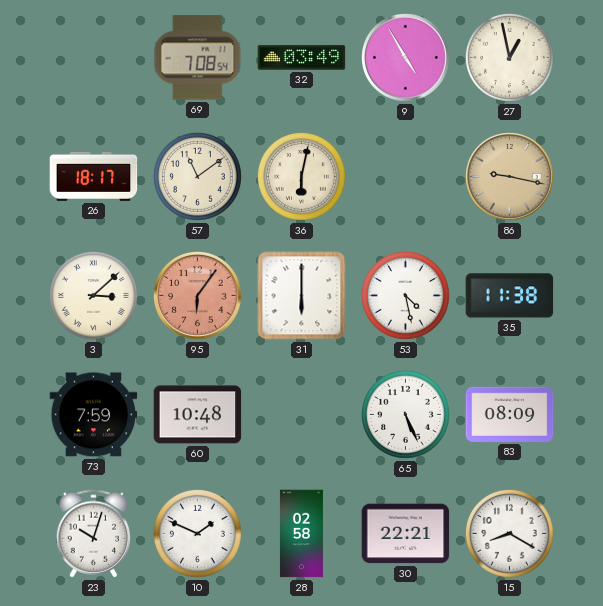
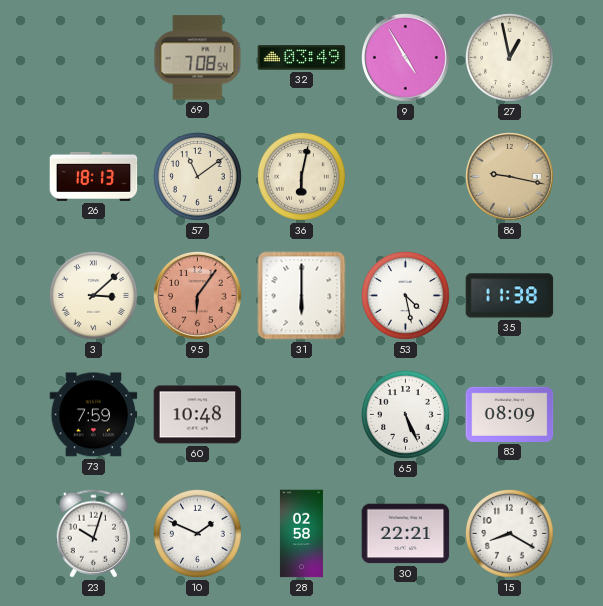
26: 18:17 -> 18:13
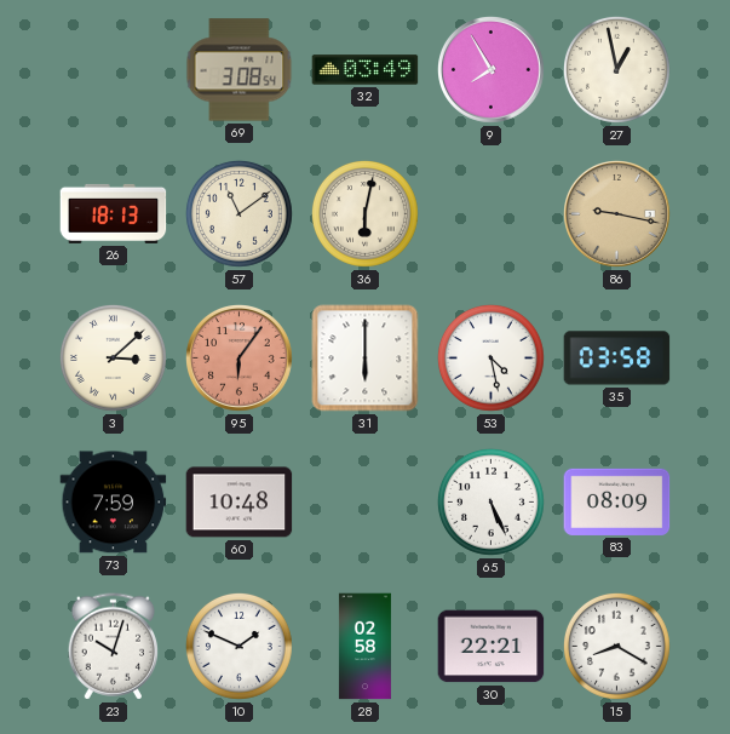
69: 7:08 -> 3:08
9: 4:55 -> 7:55
35: 11:38 -> 03:58
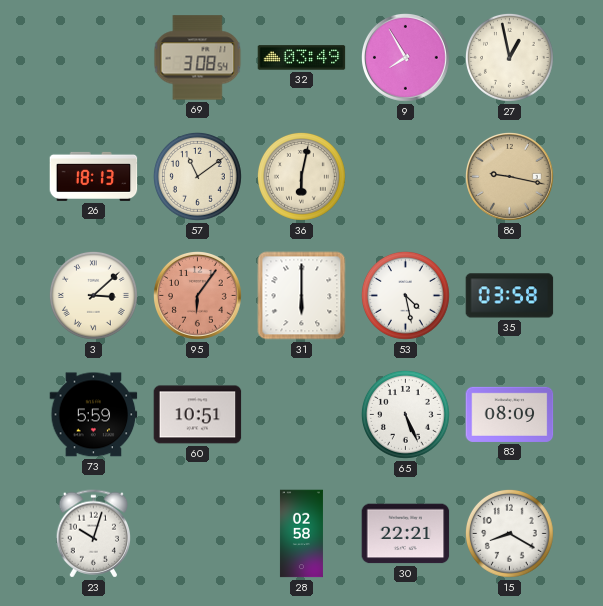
73: 7:59 -> 5:59
60: 10:48 -> 10:51
10: 1:49 -> none
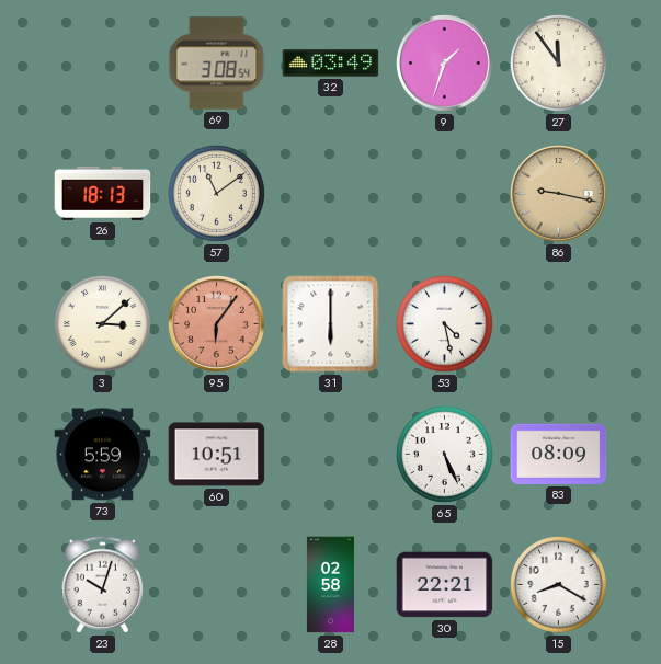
9: 7:55 -> 1:33
27: 12:58 -> 11:54
36: 6:02 -> none
35: 03:58 -> none
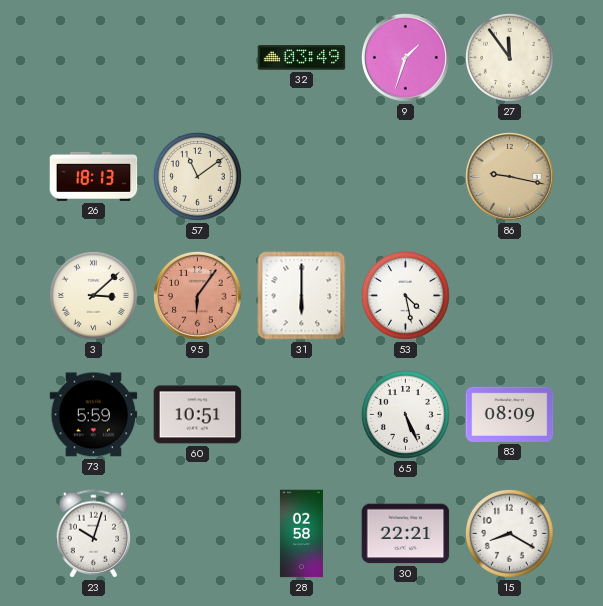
69: 3:08 -> none
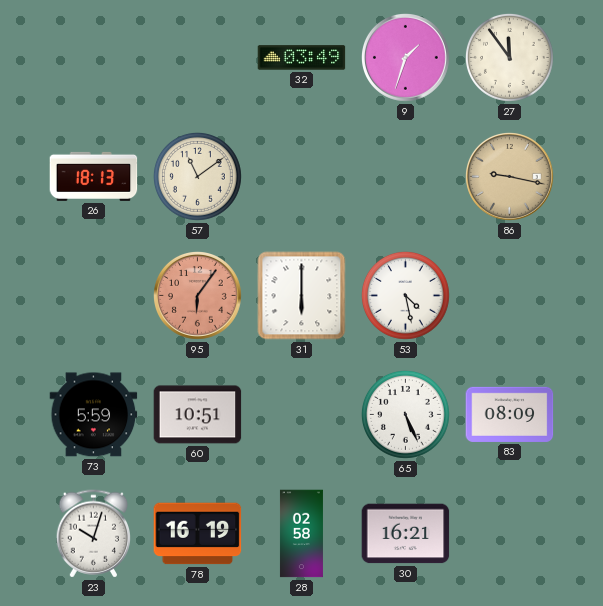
3: 3:08 -> none
78: none -> 16:19
30: 22:21 -> 16:21
15: 8:20 -> none
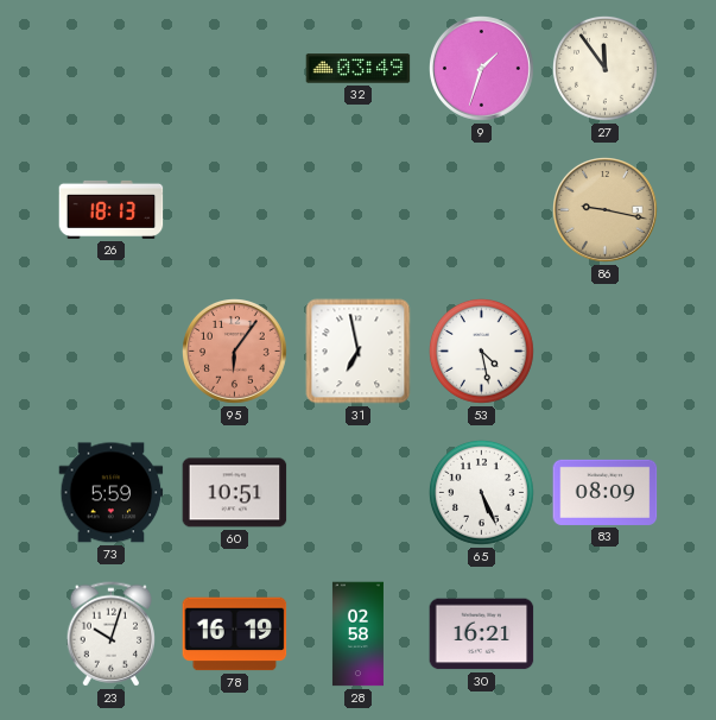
57: 11:09 -> none
31: 6:00 -> 6:58
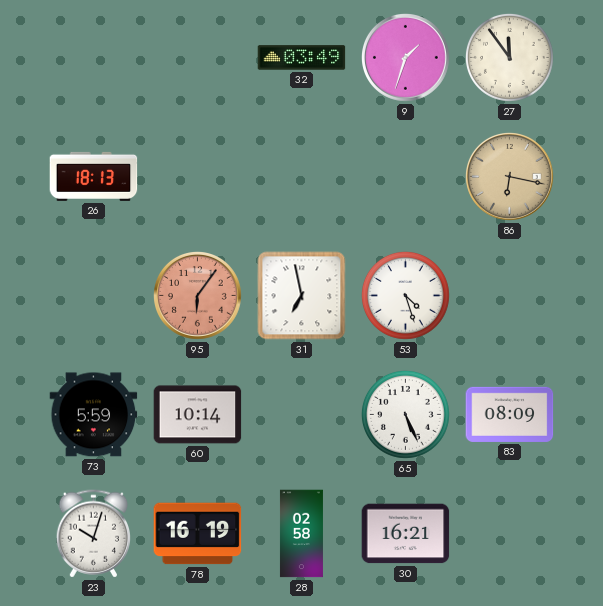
86: 9:17 -> 6:17
53: 4:28 -> 4:27
60: 10:51 -> 10:14
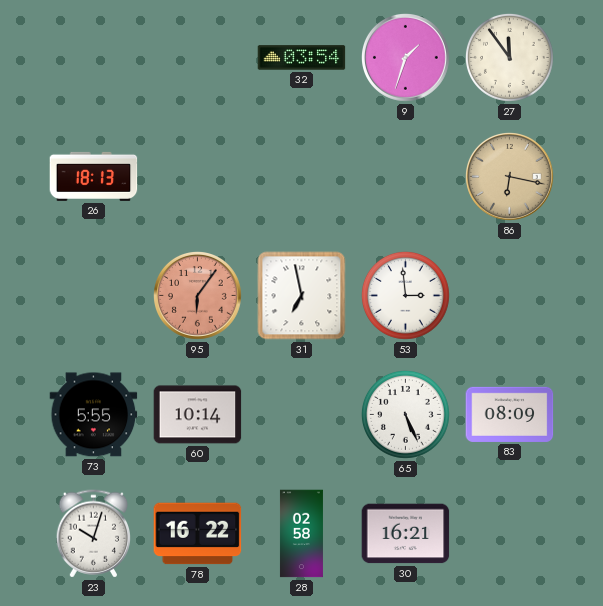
32: 03:49 -> 03:54
53: 4:27 -> 2:59
73: 5:59 -> 5:55
78: 16:19 -> 16:22
